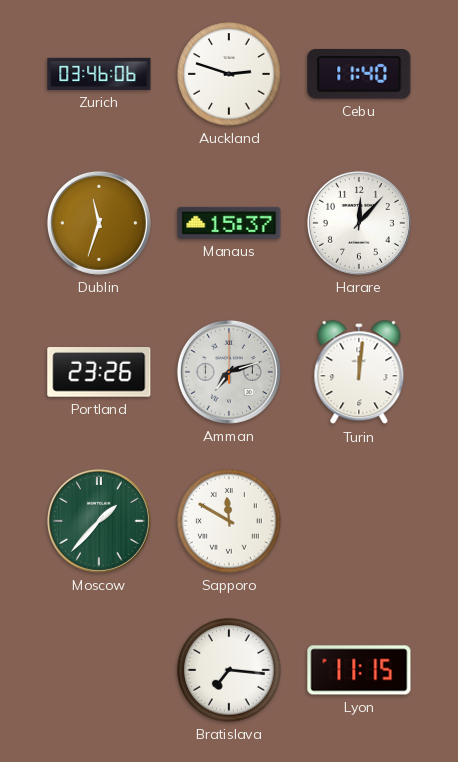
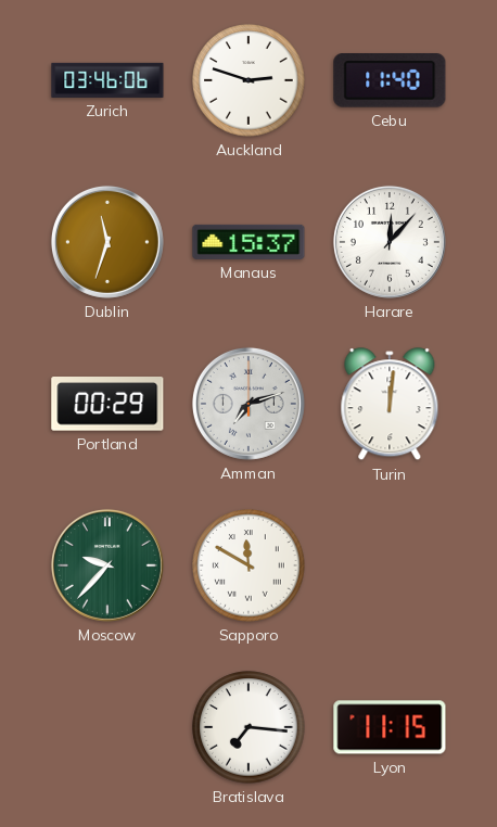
Portland: 23:26 -> 00:29
Moscow: 1:37 -> 9:37
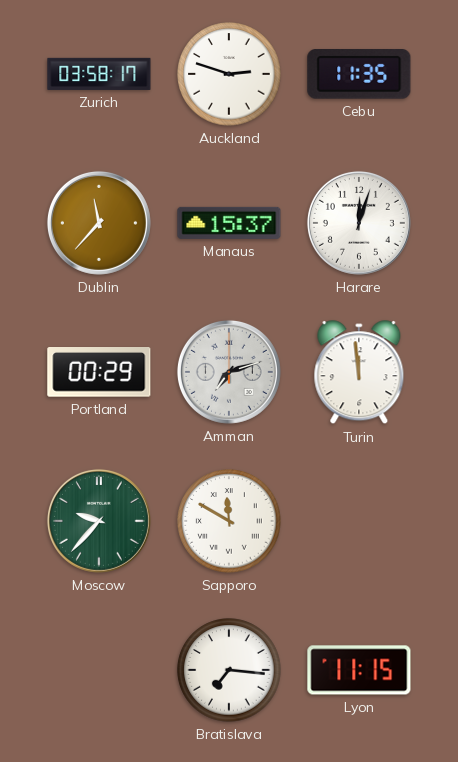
Zurich: 03:46 -> 03:58
Cebu: 11:40 -> 11:35
Dublin: 11:33 -> 11:37
Harare: 12:07 -> 12:03
Turin: 12:01 -> 11:59
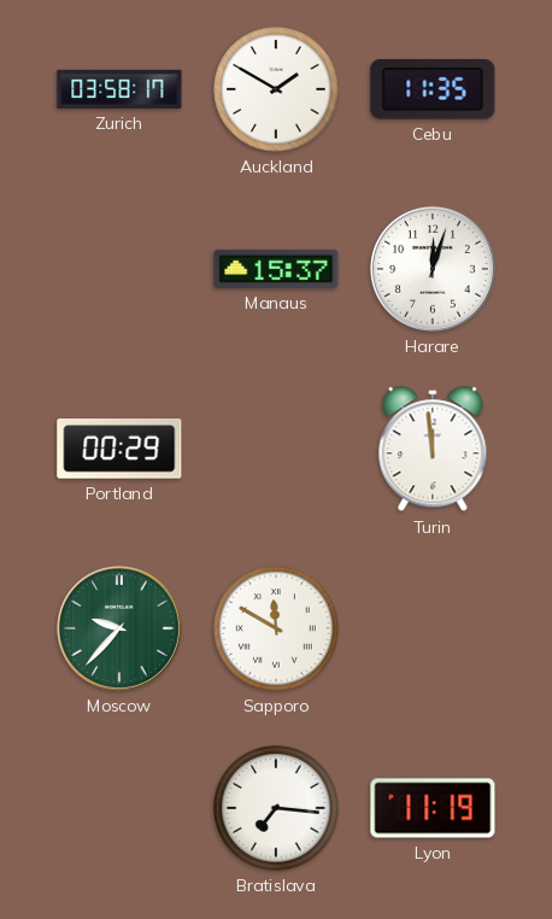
Auckland: 2:48 -> 1:50
Dublin: 11:37 -> none
Amman: 7:12 -> none
Lyon: 11:15 -> 11:19
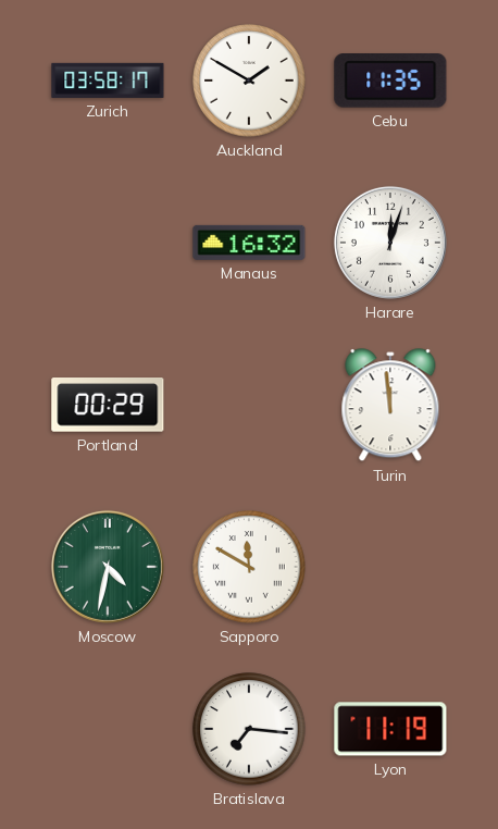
Manaus: 15:37 -> 16:32
Moscow: 9:37 -> 4:32
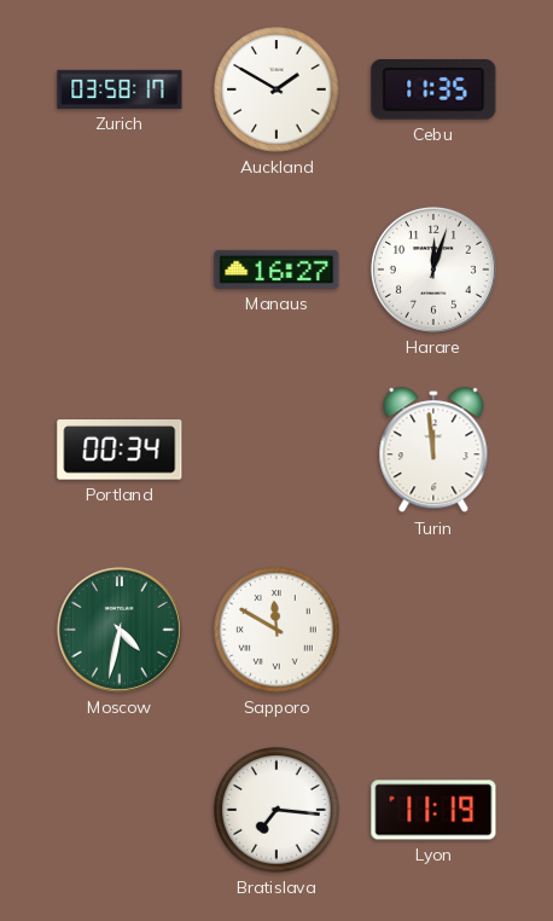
Manaus: 16:32 -> 16:27
Portland: 00:29 -> 00:34
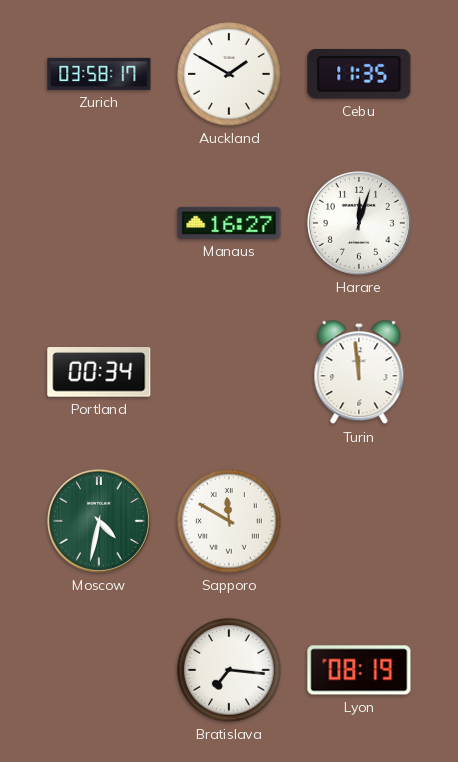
Lyon: 11:19 -> 08:19
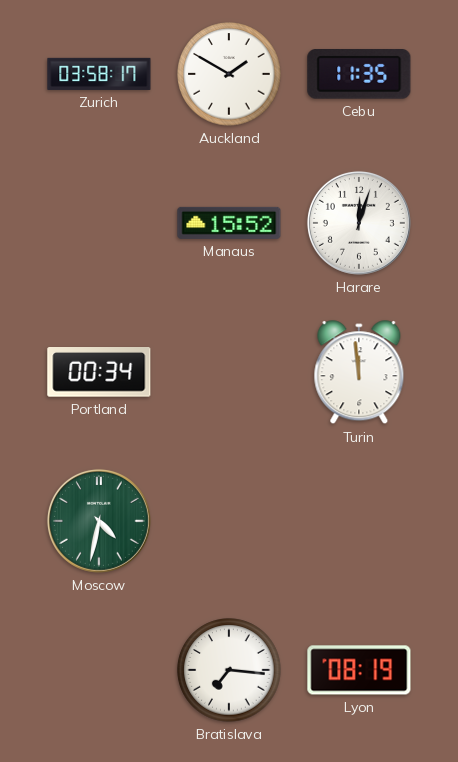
Manaus: 16:27 -> 15:52
Sapporo: 11:50 -> none
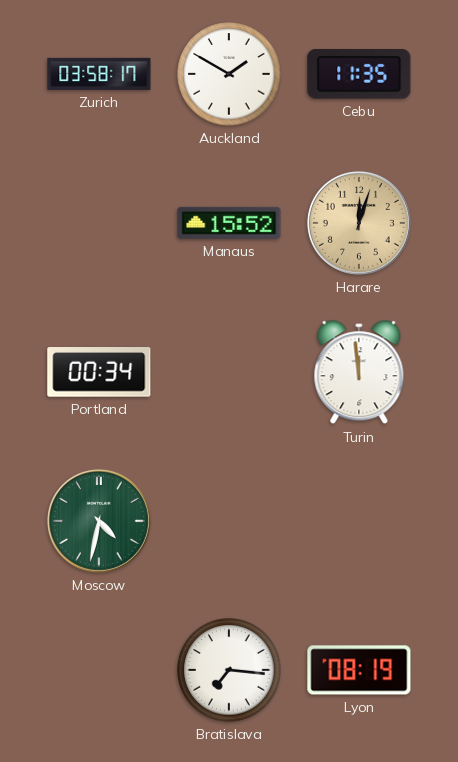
Harare dial: white -> champagne
